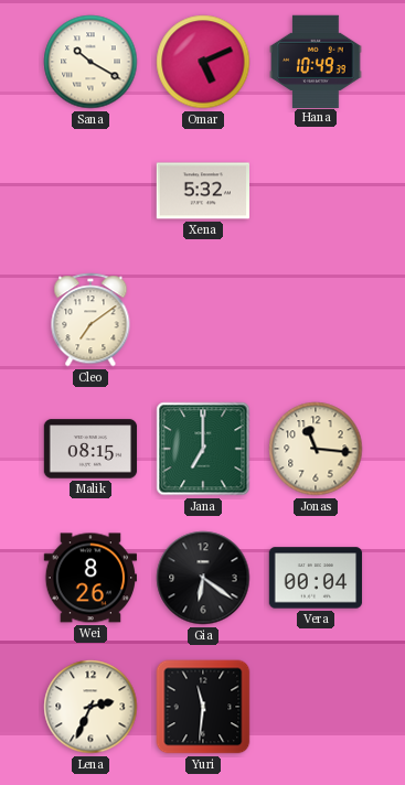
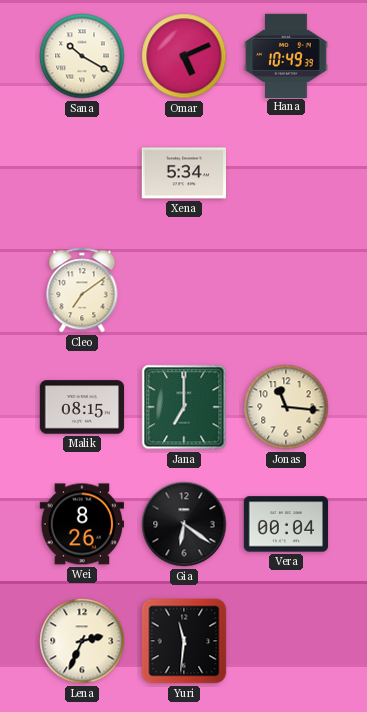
Xena: 5:32 -> 5:34
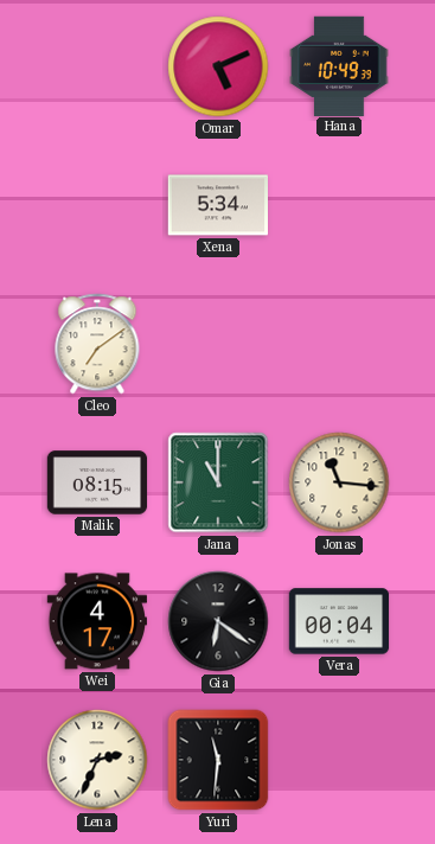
Sana: 10:20 -> none
Jana: 7:00 -> 11:00
Wei: 8:26 -> 4:17
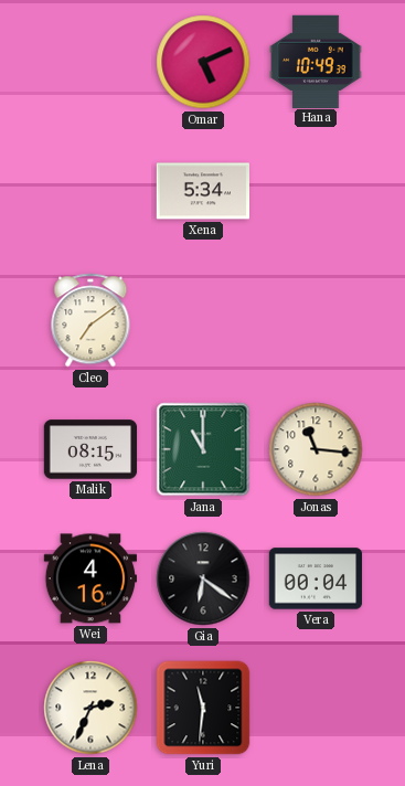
Wei: 4:17 -> 4:16
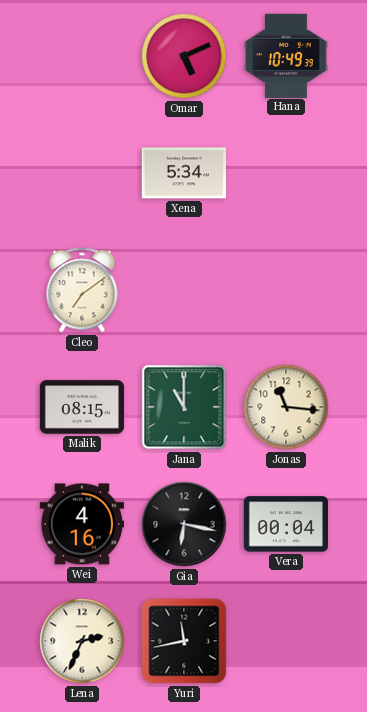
Gia: 6:21 -> 6:17
Yuri: 11:31 -> 11:43
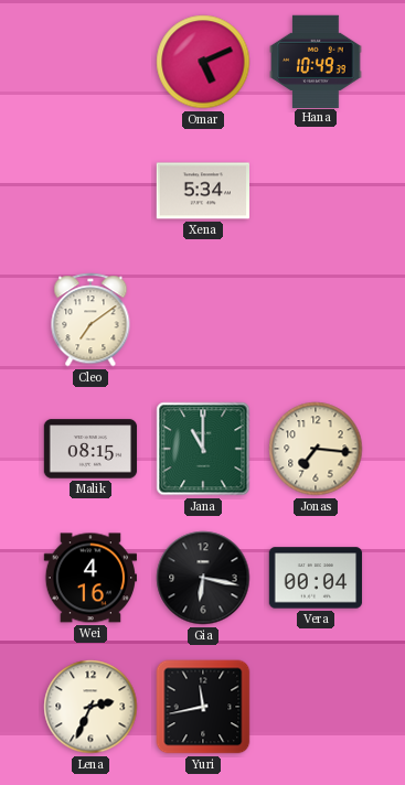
Jonas: 11:16 -> 7:16
